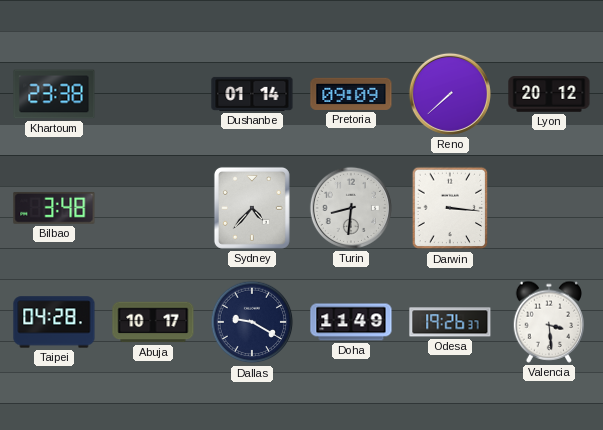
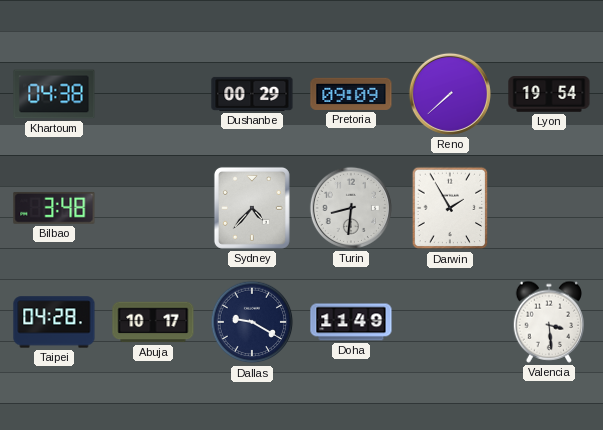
Khartoum: 23:38 -> 04:38
Dushanbe: 01:14 -> 00:29
Lyon: 20:12 -> 19:54
Darwin: 3:16 -> 1:55
Odesa: 19:26 -> none
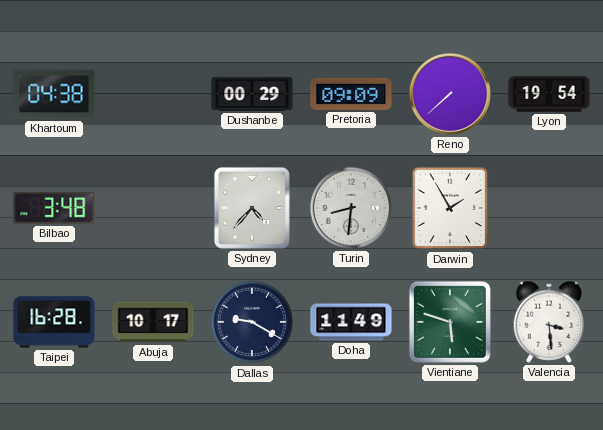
Taipei: 04:28 -> 16:28
Vientiane: none -> 5:48
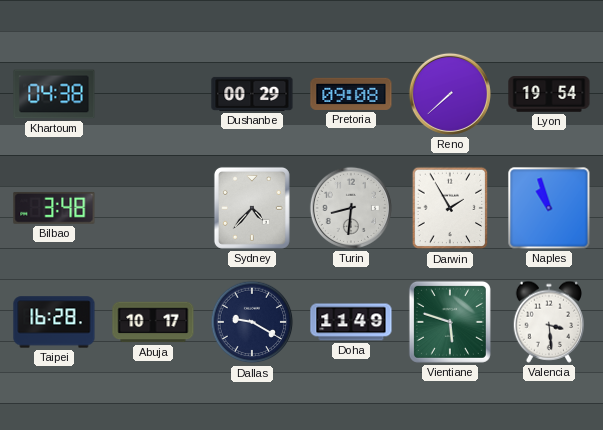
Pretoria: 09:09 -> 09:08
Naples: none -> 10:57
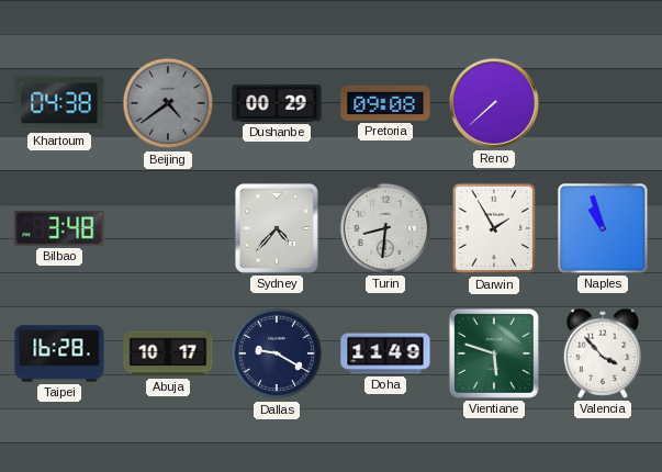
Beijing: none -> 4:39
Lyon: 19:54 -> none
Valencia: 3:29 -> 3:53
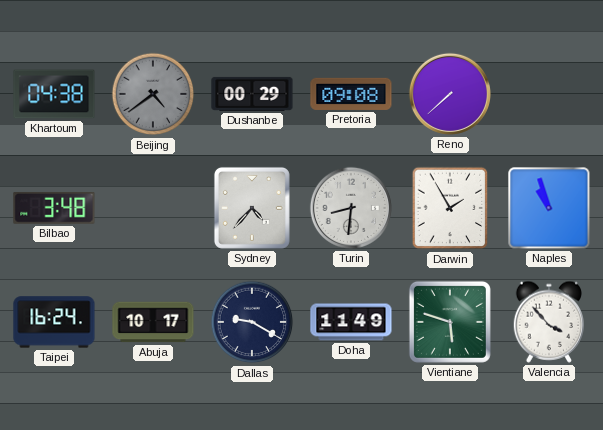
Taipei: 16:28 -> 16:24
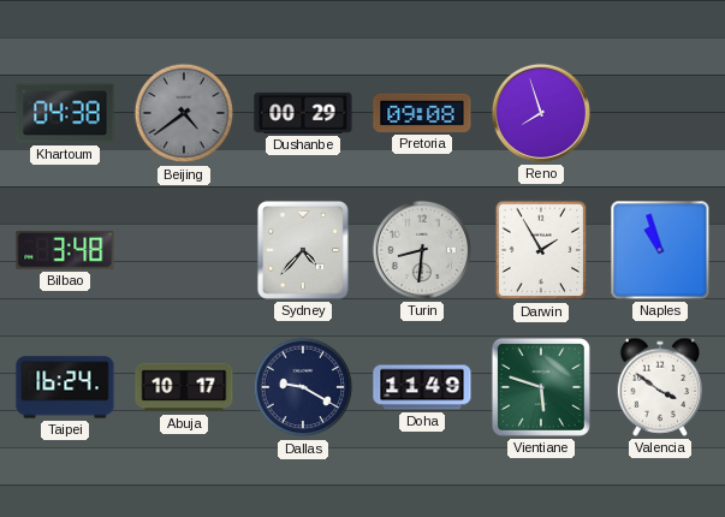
Reno: 7:38 -> 7:57
Valencia: 3:53 -> 3:51
